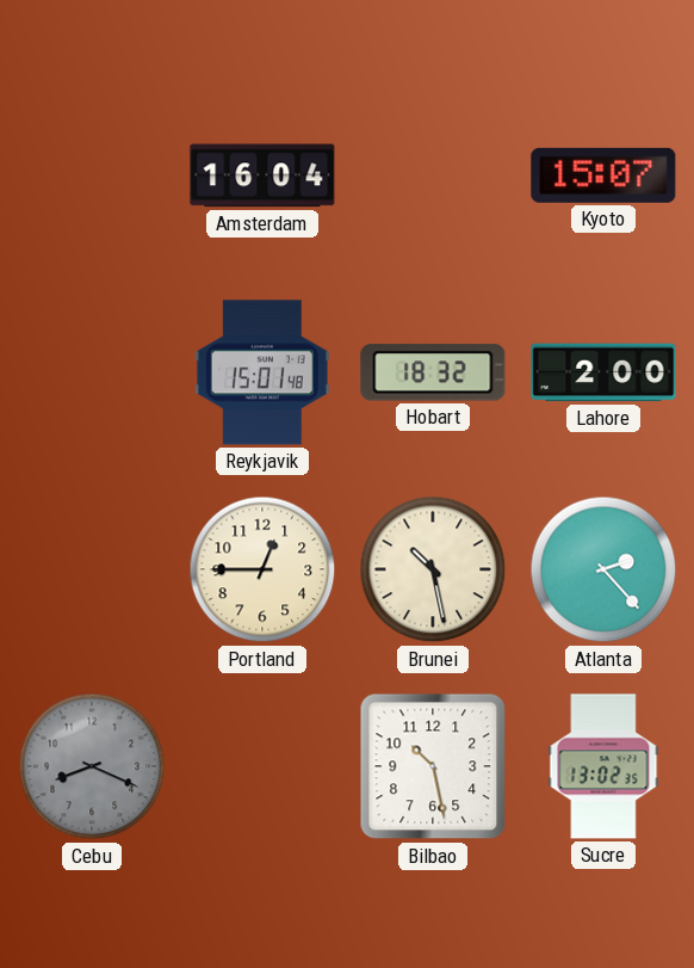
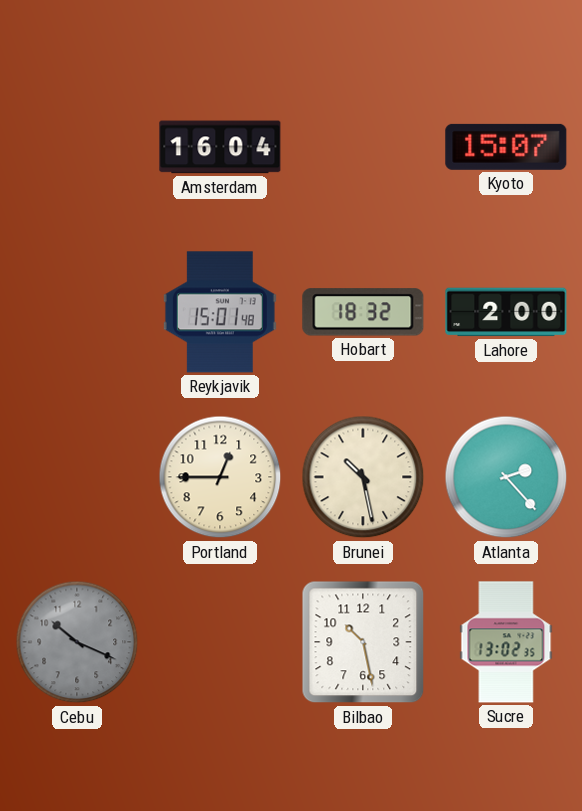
Cebu: 8:19 -> 10:19
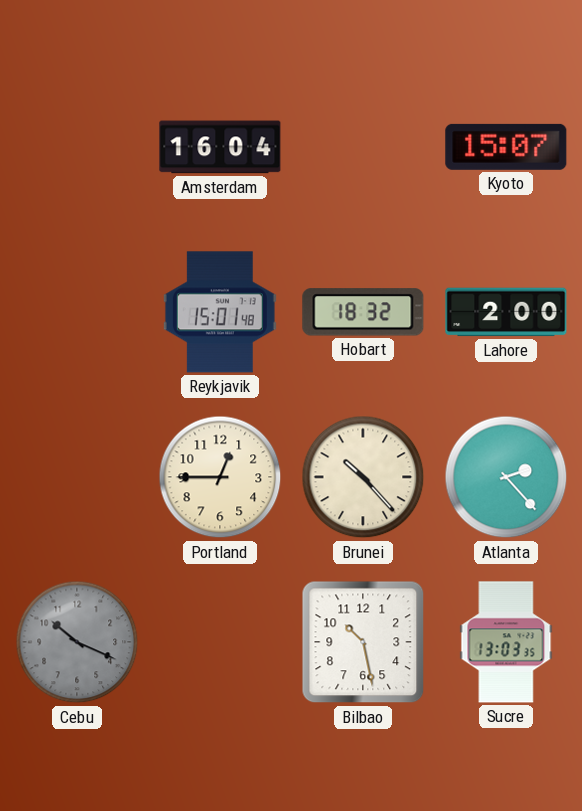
Brunei: 10:28 -> 10:23
Sucre: 13:02 -> 13:03
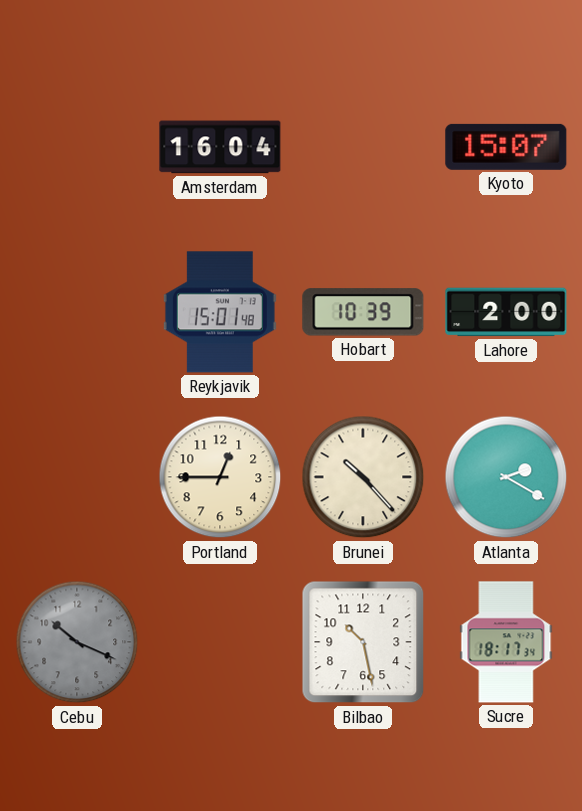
Hobart: 18:32 -> 10:39
Atlanta: 2:23 -> 2:20
Sucre: 13:03 -> 18:17
